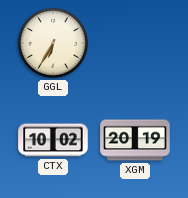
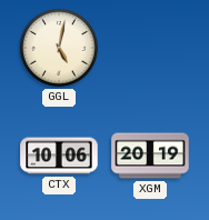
GGL: 6:35 -> 5:02
CTX: 10:02 -> 10:06
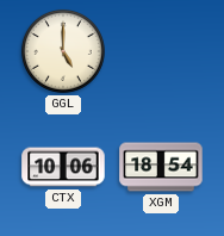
GGL: 5:02 -> 5:00
XGM: 20:19 -> 18:54
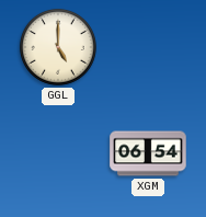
CTX: 10:06 -> none
XGM: 18:54 -> 06:54
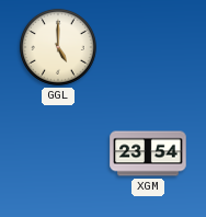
XGM: 06:54 -> 23:54
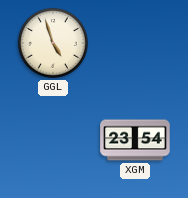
GGL: 5:00 -> 4:57
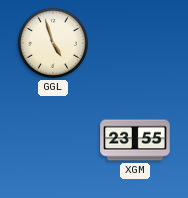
XGM: 23:54 -> 23:55
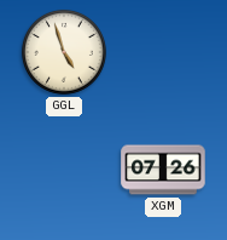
XGM: 23:55 -> 07:26
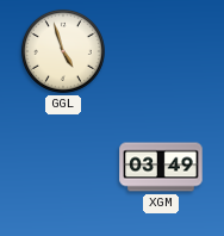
XGM: 07:26 -> 03:49
